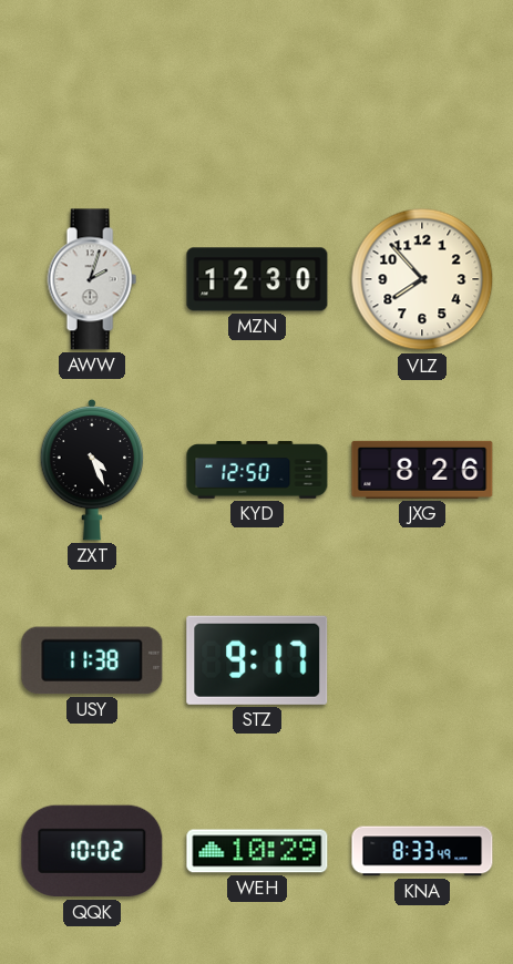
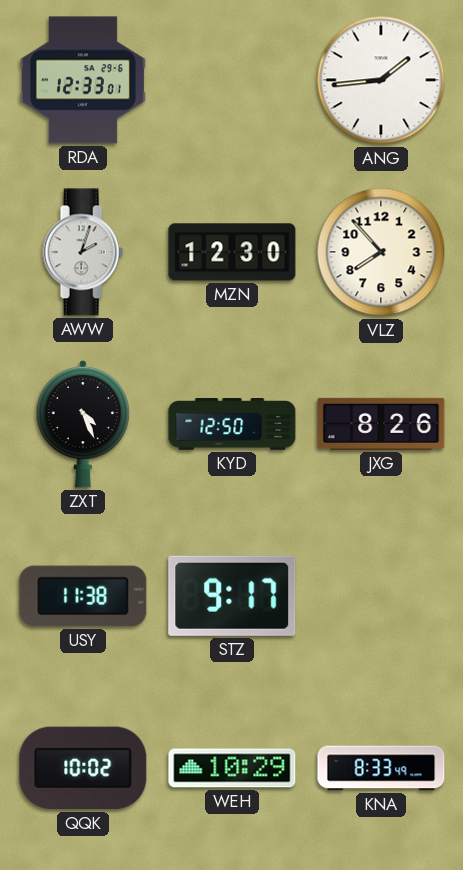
RDA: none -> 12:33
ANG: none -> 1:44
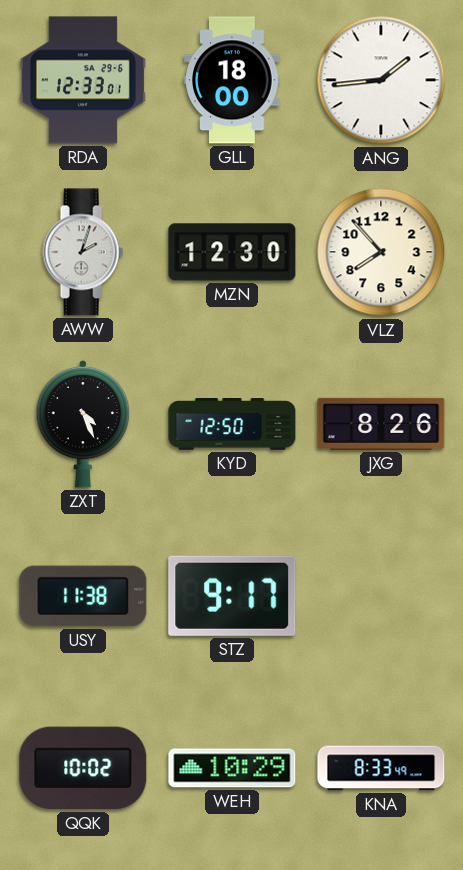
GLL: none -> 18:00
